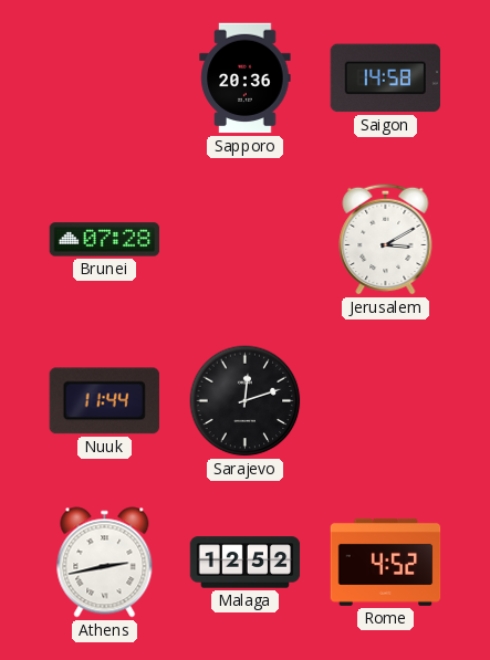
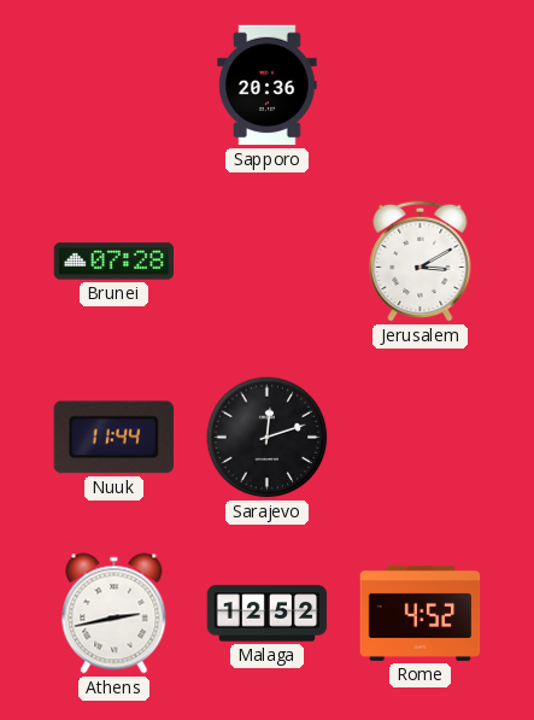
Saigon: 14:58 -> none
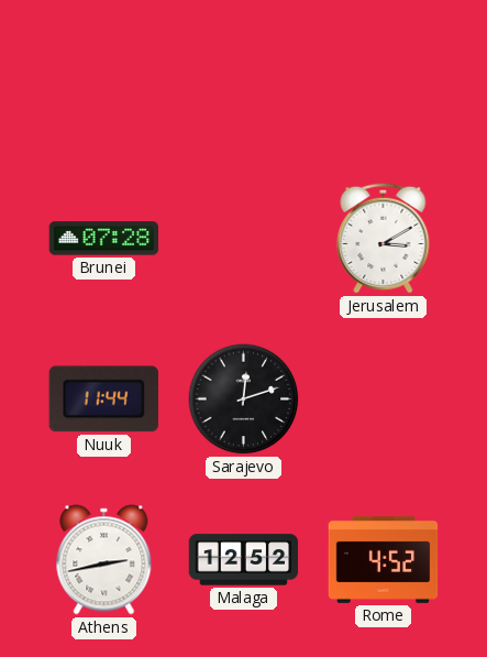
Sapporo: 20:36 -> none
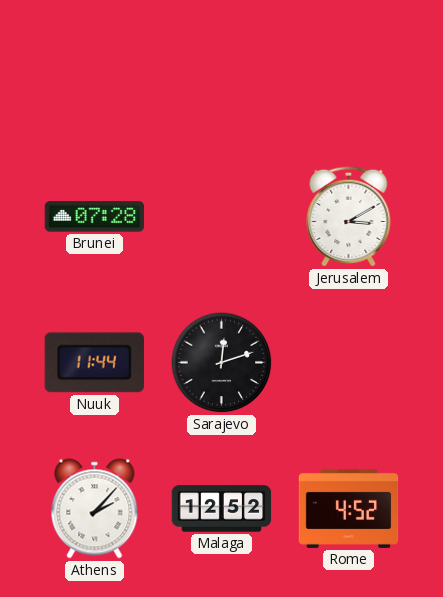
Athens: 2:43 -> 2:07
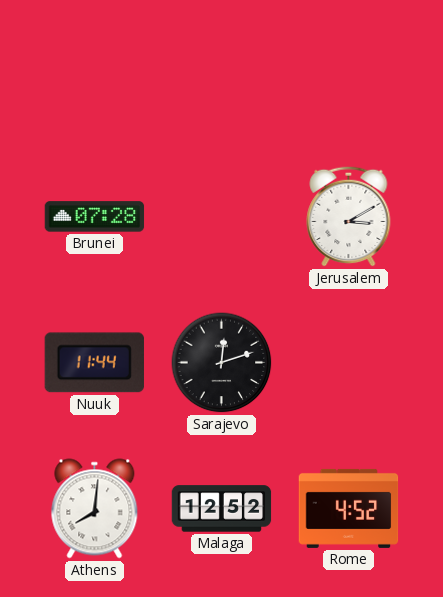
Athens: 2:07 -> 8:01
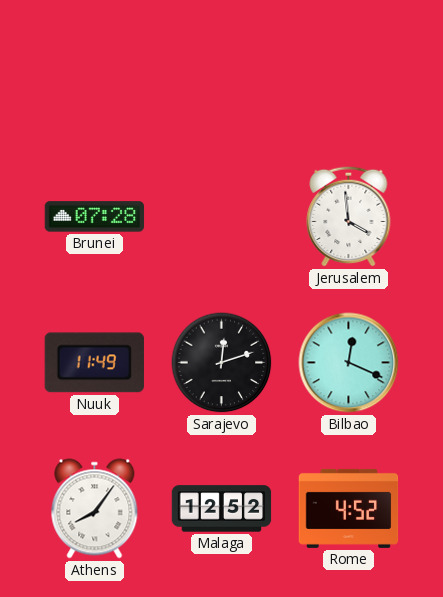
Jerusalem: 3:10 -> 3:59
Nuuk: 11:44 -> 11:49
Bilbao: none -> 12:19
Athens: 8:01 -> 8:06
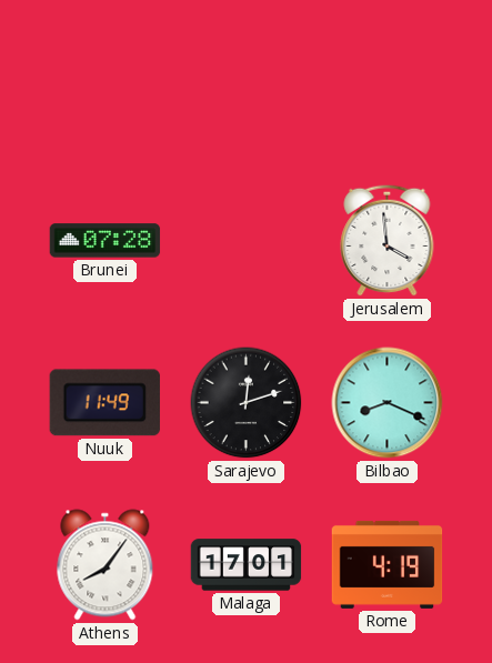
Bilbao: 12:19 -> 8:19
Malaga: 12:52 -> 17:01
Rome: 4:52 -> 4:19
